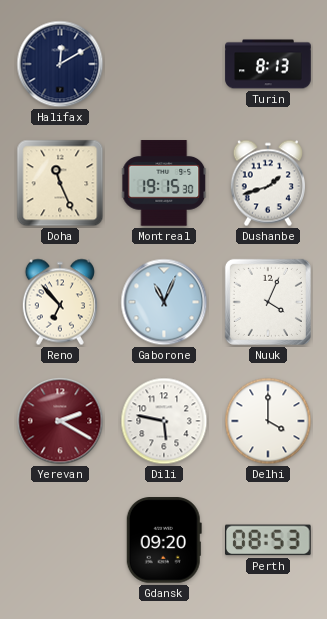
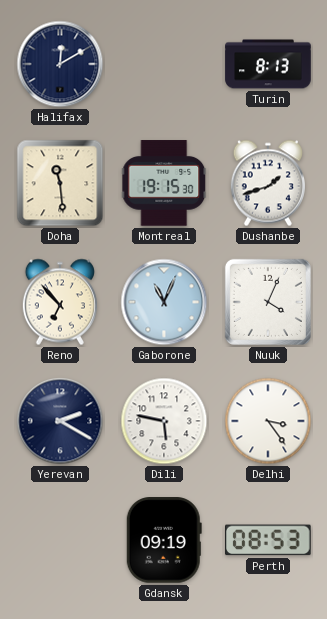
Doha: 11:26 -> 11:29
Yerevan dial: burgundy -> navy
Delhi: 4:00 -> 3:24
Gdansk: 09:20 -> 09:19
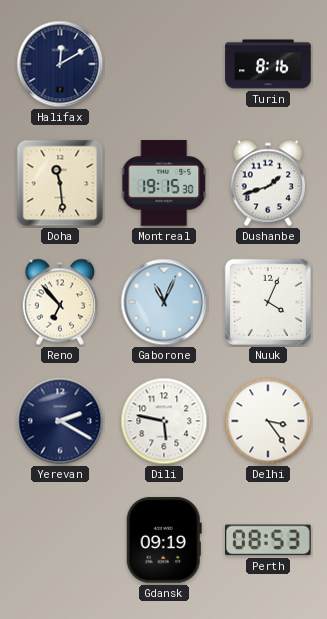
Turin: 8:13 -> 8:16
